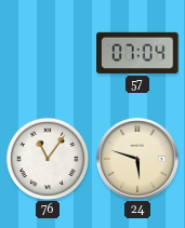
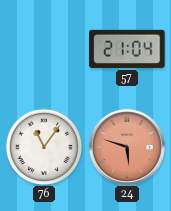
57: 07:04 -> 21:04
24 dial: cream -> salmon
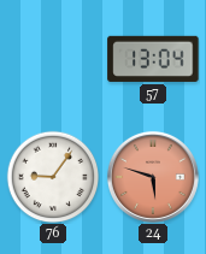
57: 21:04 -> 13:04
76: 11:06 -> 9:06
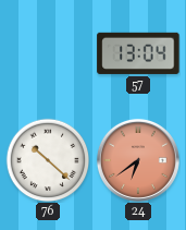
76: 9:06 -> 10:22
24: 5:48 -> 6:39
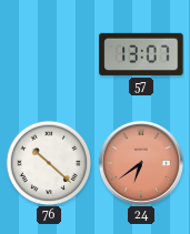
57: 13:04 -> 13:07
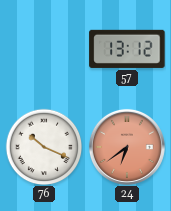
57: 13:07 -> 13:12
76: 10:22 -> 10:19
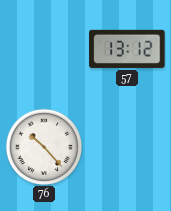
76: 10:19 -> 10:23
24: 6:39 -> none
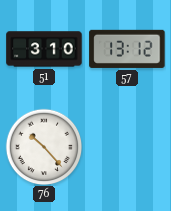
51: none -> 3:10
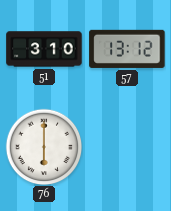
76: 10:23 -> 6:00
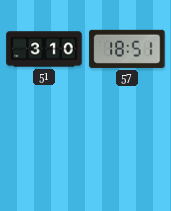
57: 13:12 -> 18:51
76: 6:00 -> none
